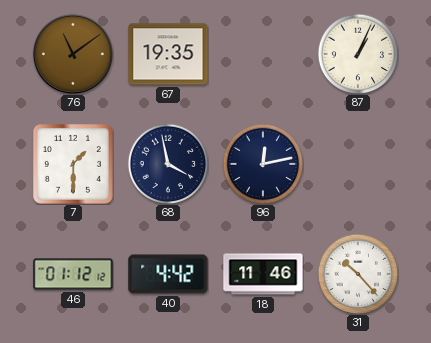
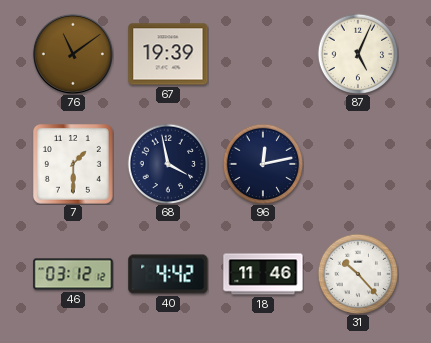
67: 19:35 -> 19:39
87: 1:04 -> 5:04
46: 01:12 -> 03:12
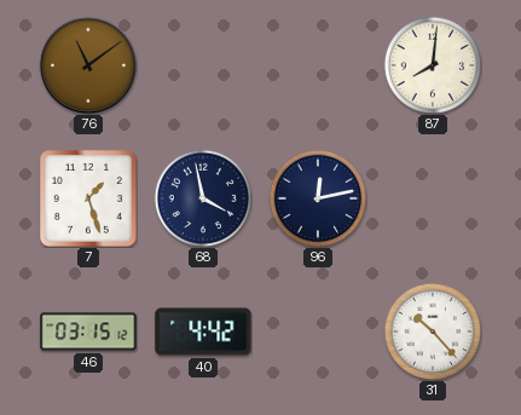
67: 19:39 -> none
87: 5:04 -> 8:01
7: 1:30 -> 1:27
46: 03:12 -> 03:15
18: 11:46 -> none
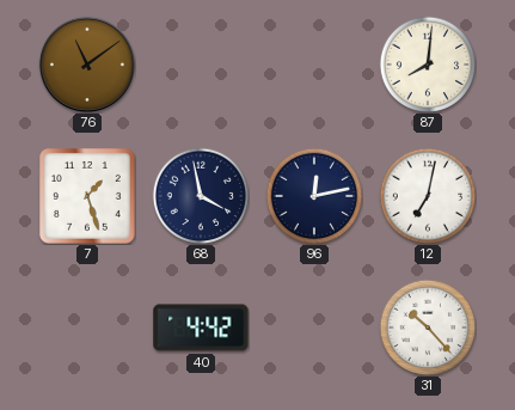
12: none -> 7:02
46: 03:15 -> none
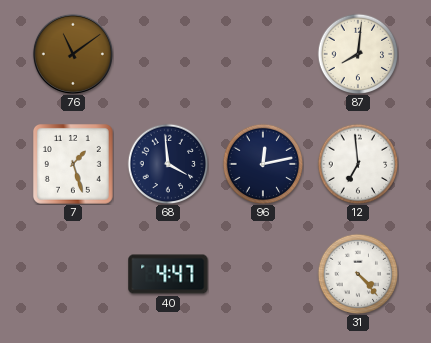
68: 3:58 -> 3:59
12: 7:02 -> 6:59
40: 4:42 -> 4:47
31: 10:23 -> 4:23
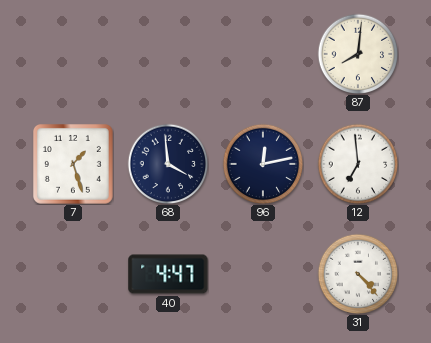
76: 11:09 -> none
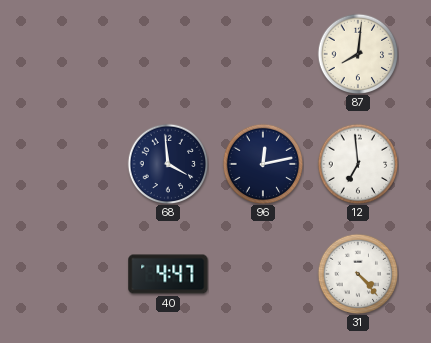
7: 1:27 -> none
